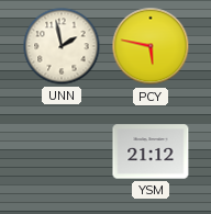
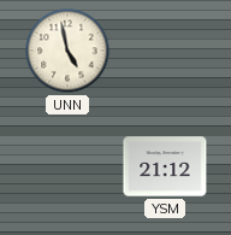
UNN: 1:58 -> 4:58
PCY: 5:47 -> none
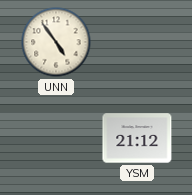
UNN: 4:58 -> 4:54
